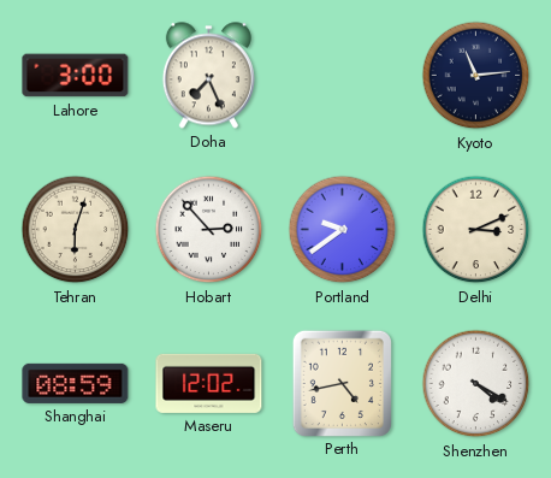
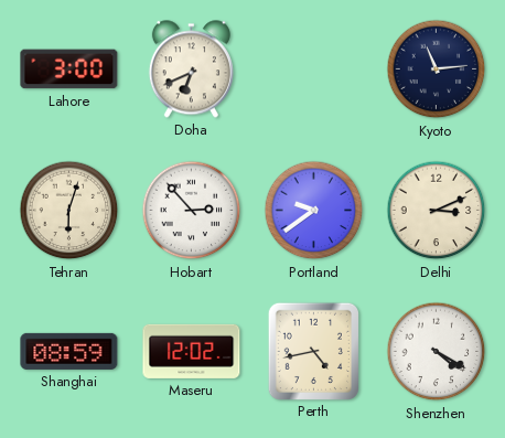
Doha: 7:26 -> 6:41
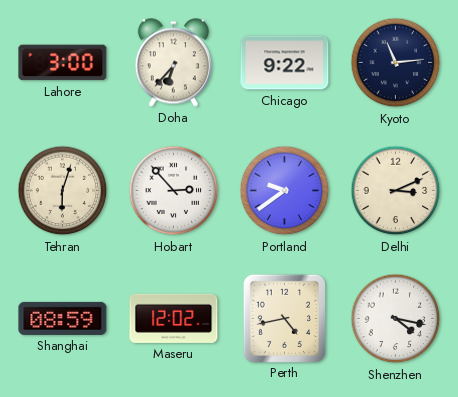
Doha: 6:41 -> 6:37
Chicago: none -> 9:22
Shenzhen: 4:20 -> 4:17
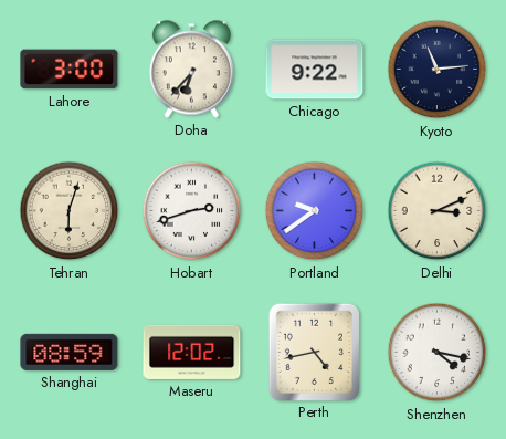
Hobart: 2:53 -> 2:42
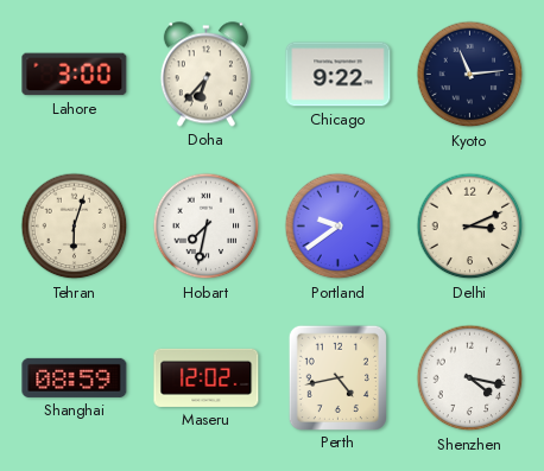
Hobart: 2:42 -> 7:32
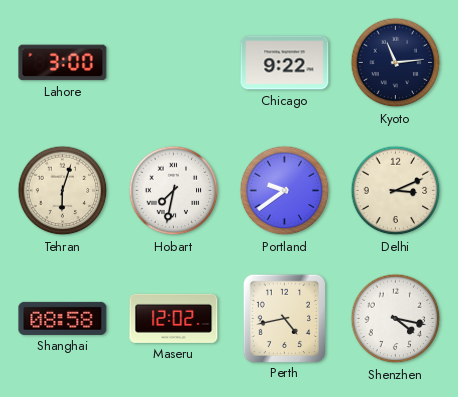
Doha: 6:37 -> none
Shanghai: 08:59 -> 08:58
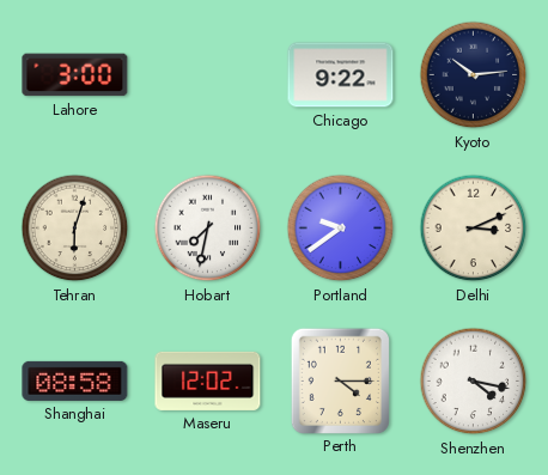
Kyoto: 11:14 -> 10:14
Perth: 4:43 -> 4:15
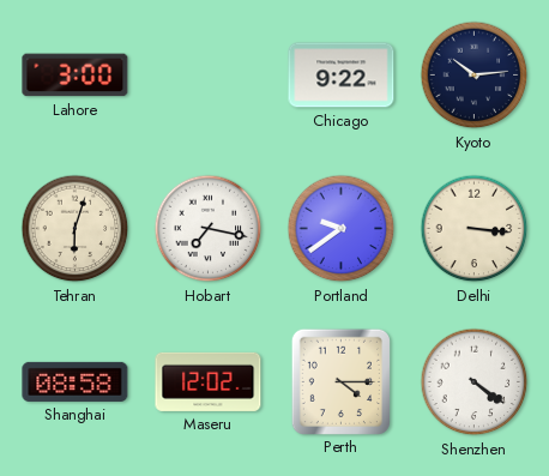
Hobart: 7:32 -> 7:17
Delhi: 3:11 -> 3:16
Shenzhen: 4:17 -> 4:21
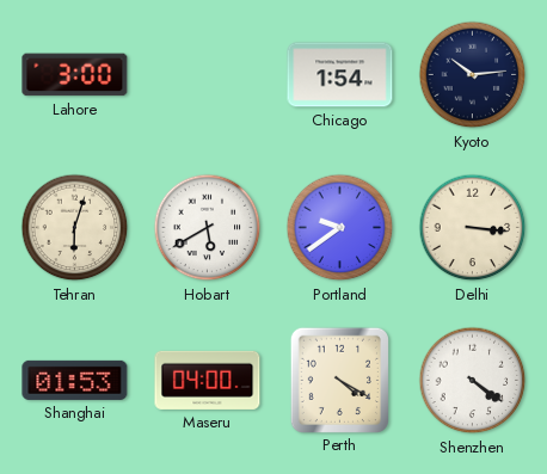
Chicago: 9:22 -> 1:54
Hobart: 7:17 -> 5:40
Shanghai: 08:58 -> 01:53
Maseru: 12:02 -> 04:00
Perth: 4:15 -> 4:20
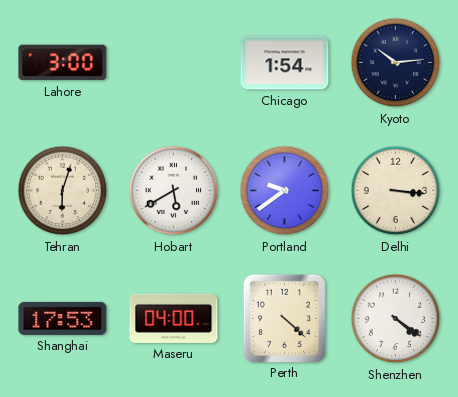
Shanghai: 01:53 -> 17:53
Perth: 4:20 -> 4:22
